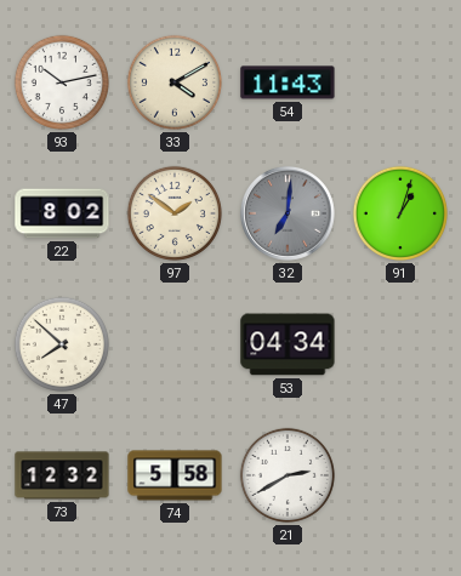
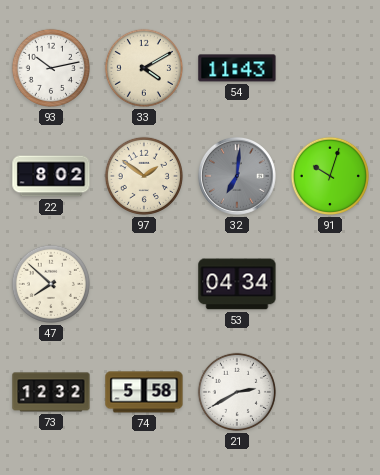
91: 1:03 -> 10:03
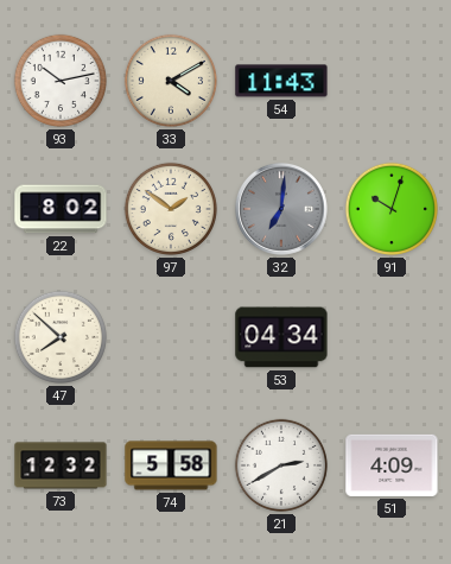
51: none -> 4:09
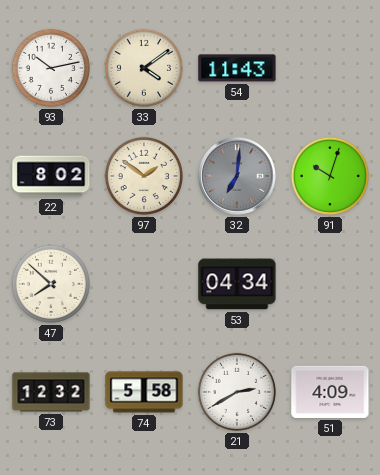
33: 4:10 -> 4:09
